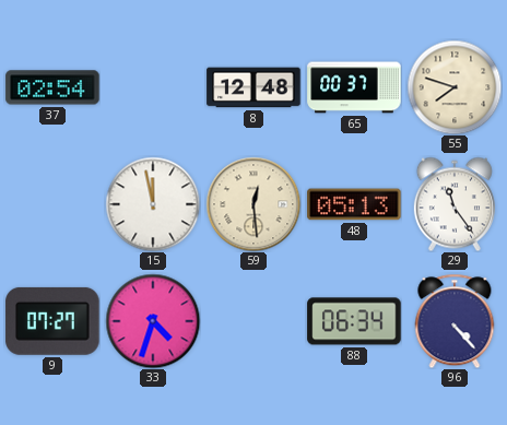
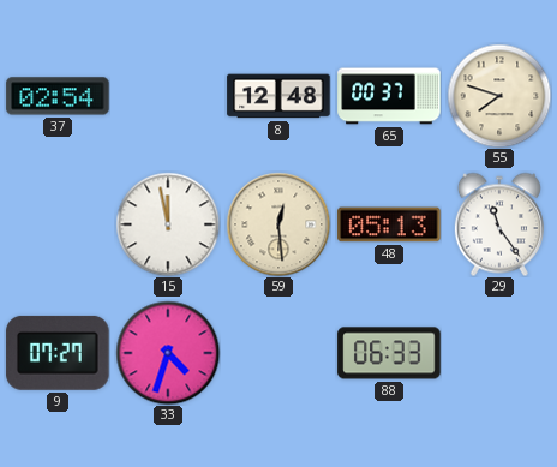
88: 06:34 -> 06:33
96: 4:23 -> none
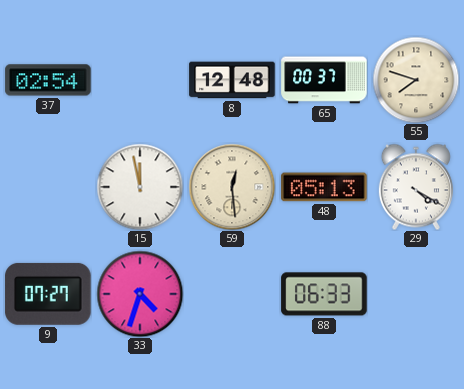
29: 11:24 -> 4:20
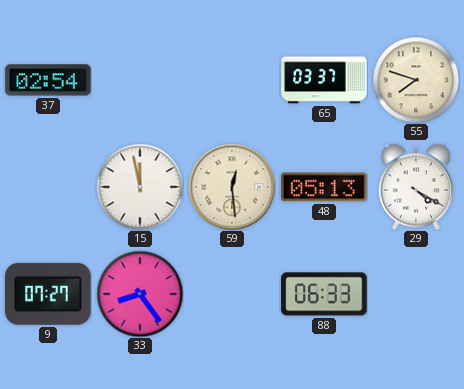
8: 12:48 -> none
65: 00:37 -> 03:37
33: 4:33 -> 8:24
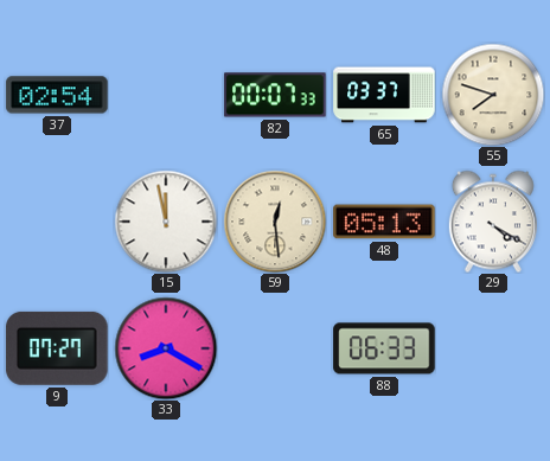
82: none -> 00:07
33: 8:24 -> 8:20
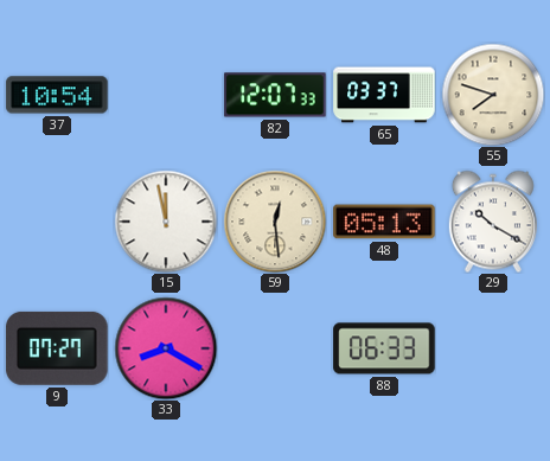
37: 02:54 -> 10:54
82: 00:07 -> 12:07
29: 4:20 -> 10:20
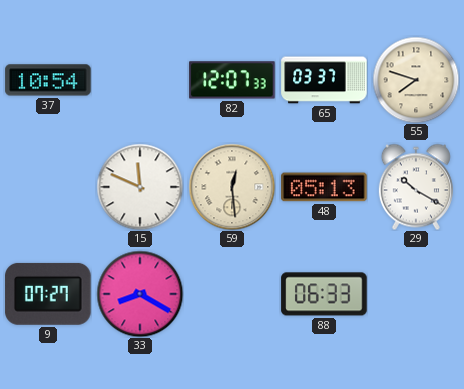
15: 11:58 -> 11:49
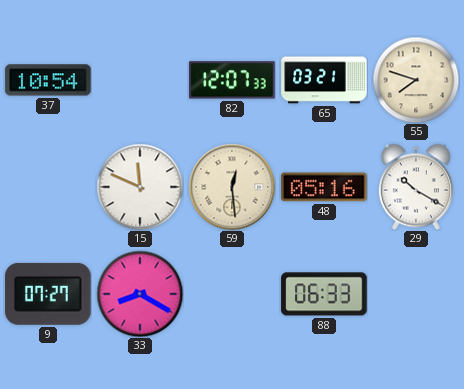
65: 03:37 -> 03:21
48: 05:13 -> 05:16
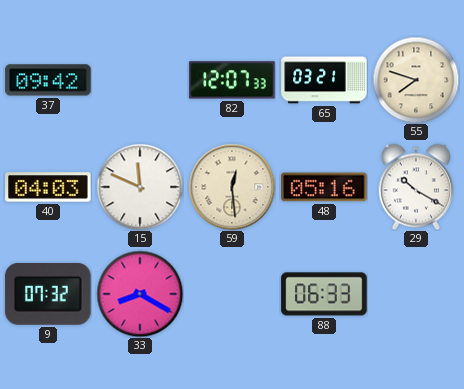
37: 10:54 -> 09:42
40: none -> 04:03
9: 07:27 -> 07:32
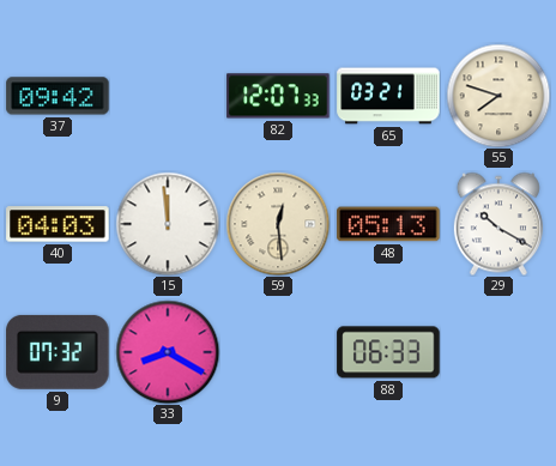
15: 11:49 -> 11:59
48: 05:16 -> 05:13
